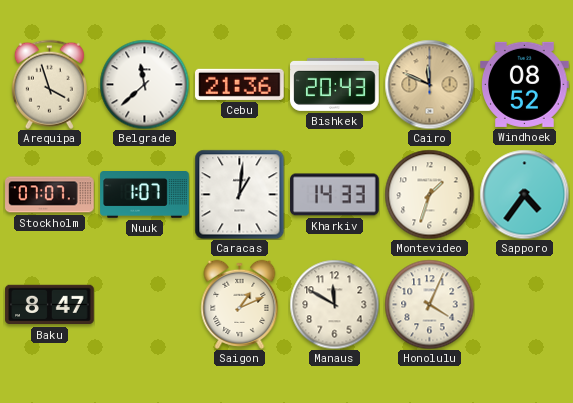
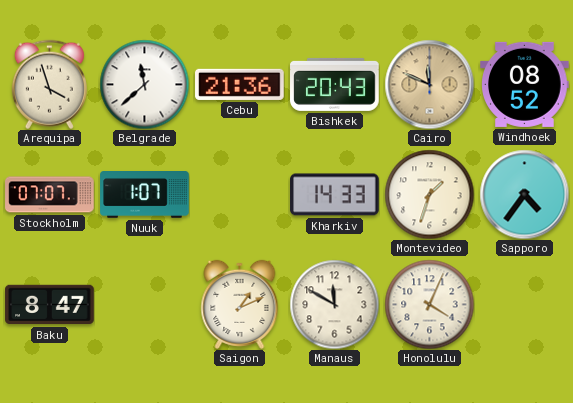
Caracas: 1:01 -> none
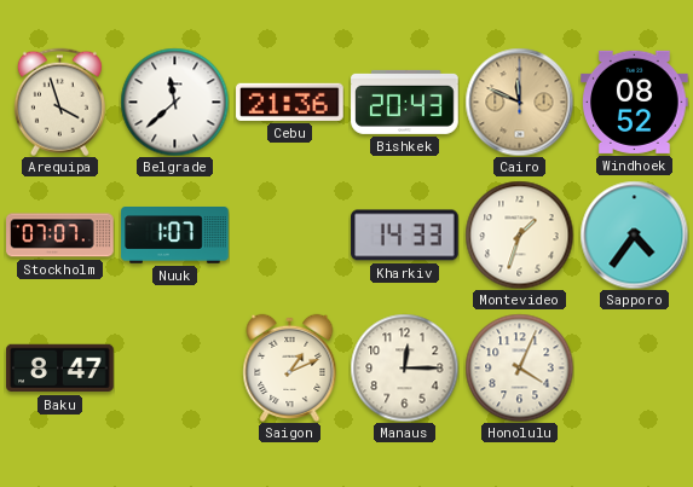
Manaus: 11:50 -> 12:15
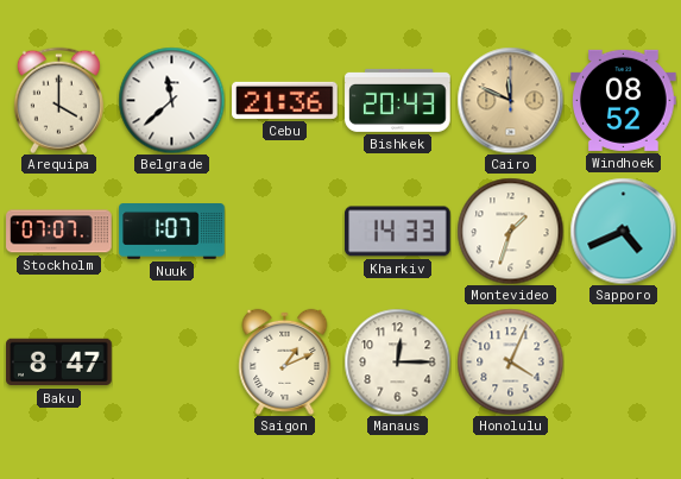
Arequipa: 3:57 -> 4:00
Sapporo: 4:36 -> 4:41
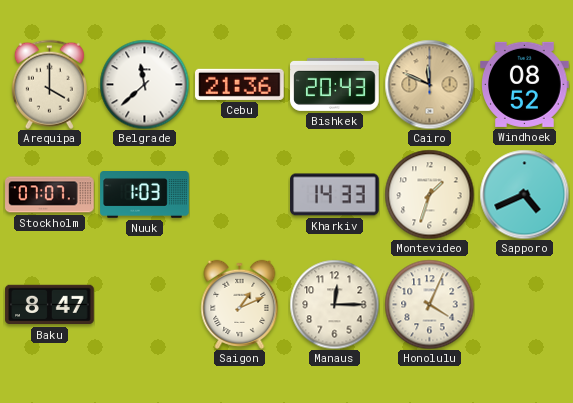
Nuuk: 1:07 -> 1:03
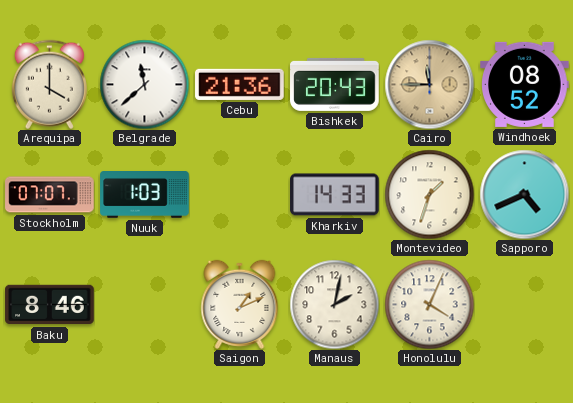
Cairo: 11:49 -> 11:45
Baku: 8:47 -> 8:46
Manaus: 12:15 -> 2:02
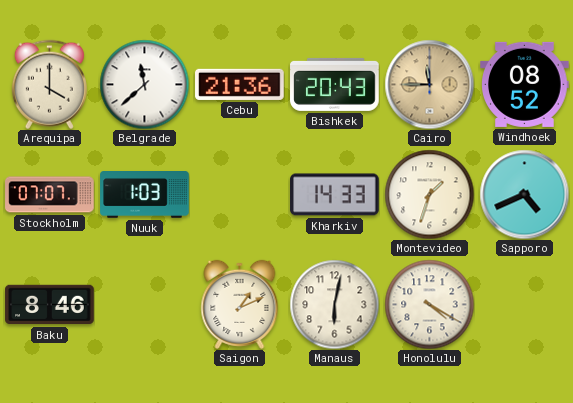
Manaus: 2:02 -> 6:02
Honolulu: 4:04 -> 4:20
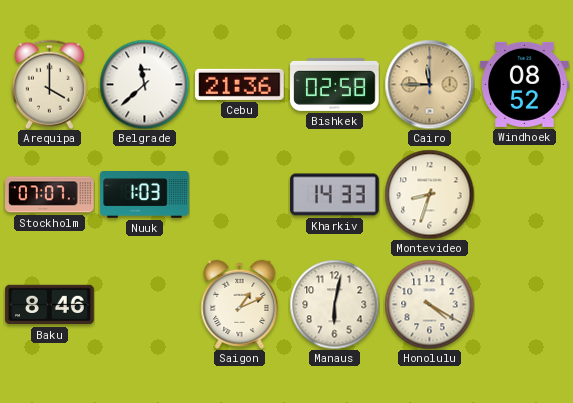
Bishkek: 20:43 -> 02:58
Montevideo: 1:33 -> 8:33
Sapporo: 4:41 -> none
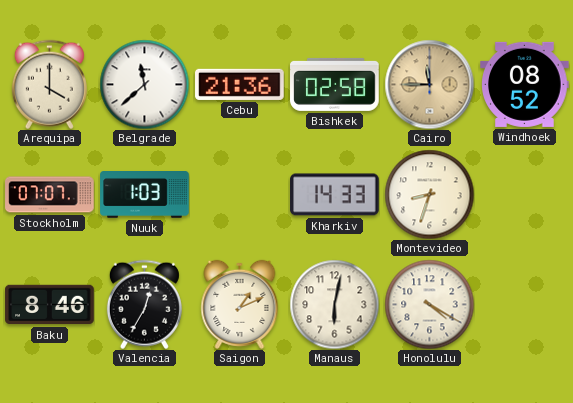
Valencia: none -> 12:35
